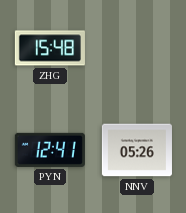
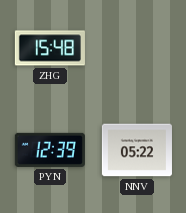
PYN: 12:41 -> 12:39
NNV: 05:26 -> 05:22
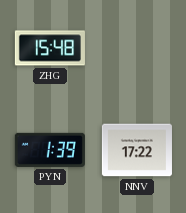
PYN: 12:39 -> 1:39
NNV: 05:22 -> 17:22
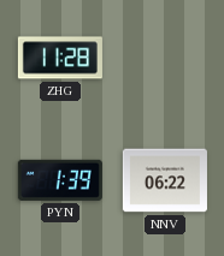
ZHG: 15:48 -> 11:28
NNV: 17:22 -> 06:22
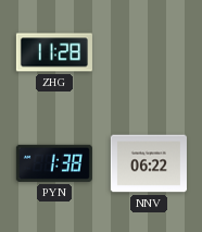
PYN: 1:39 -> 1:38
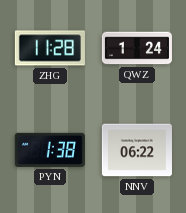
QWZ: none -> 1:24
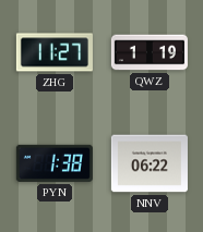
ZHG: 11:28 -> 11:27
QWZ: 1:24 -> 1:19
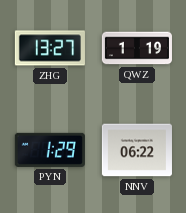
ZHG: 11:27 -> 13:27
PYN: 1:38 -> 1:29
